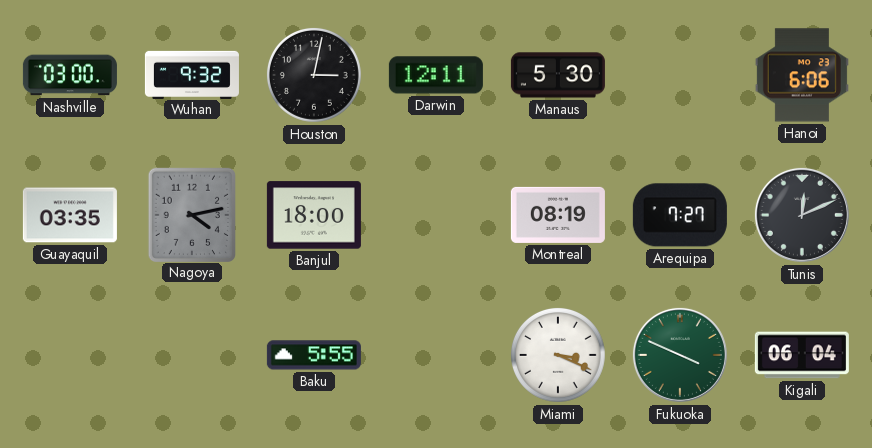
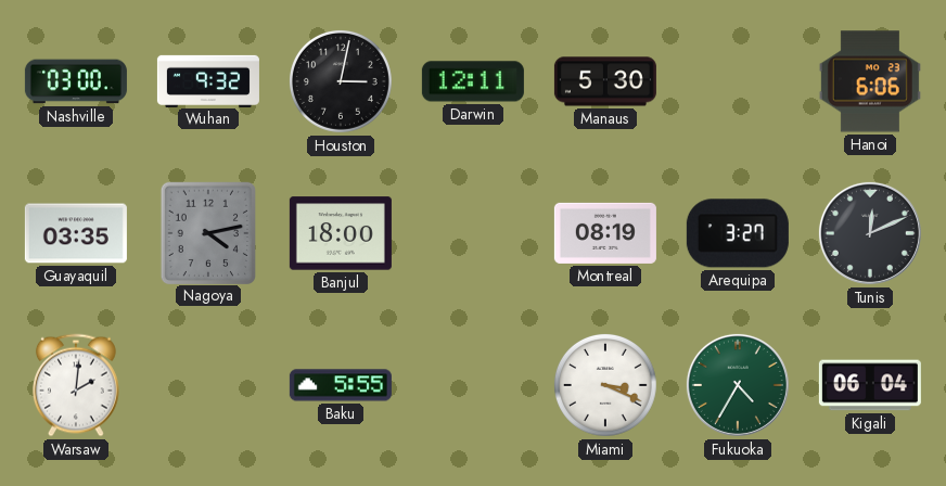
Arequipa: 7:27 -> 3:27
Warsaw: none -> 2:01
Fukuoka: 3:49 -> 4:35
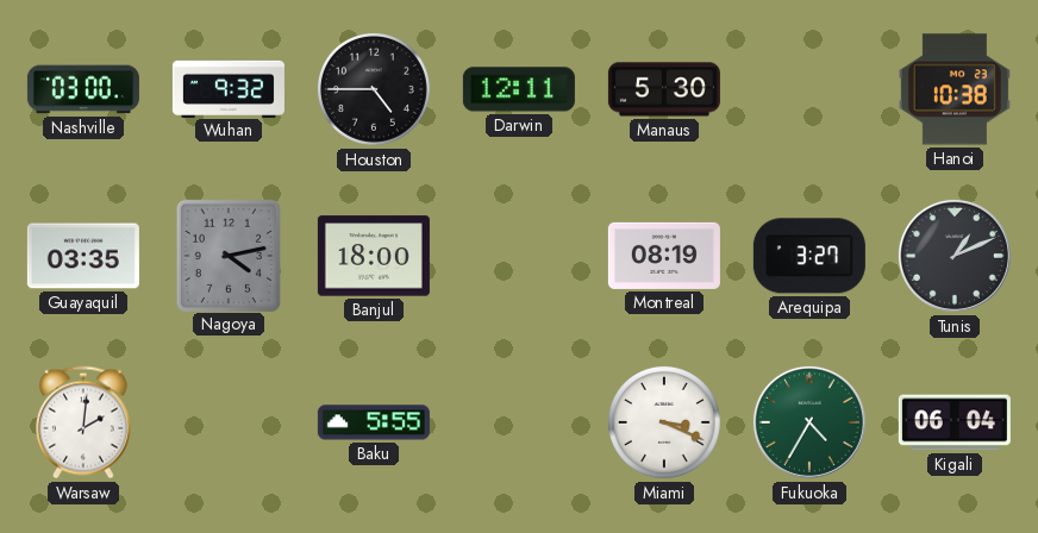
Houston: 3:02 -> 4:45
Hanoi: 6:06 -> 10:38
Tunis: 12:11 -> 1:11
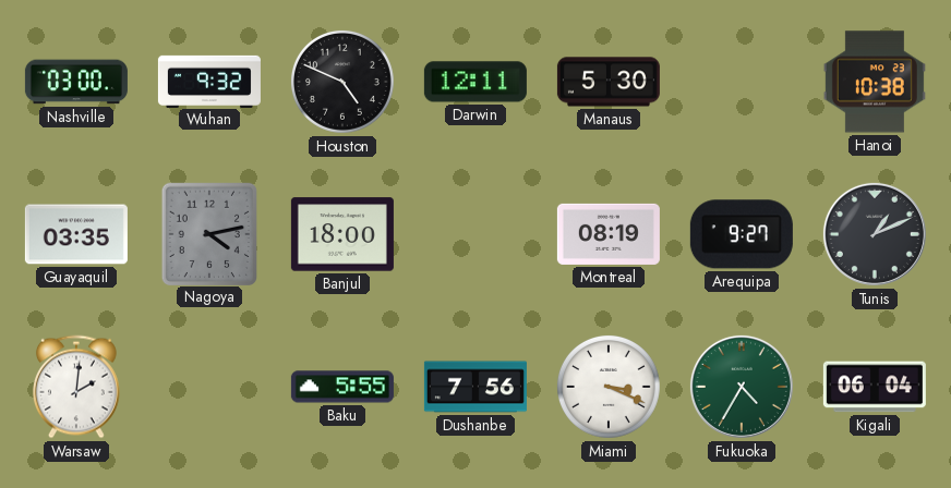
Houston: 4:45 -> 4:49
Arequipa: 3:27 -> 9:27
Dushanbe: none -> 7:56
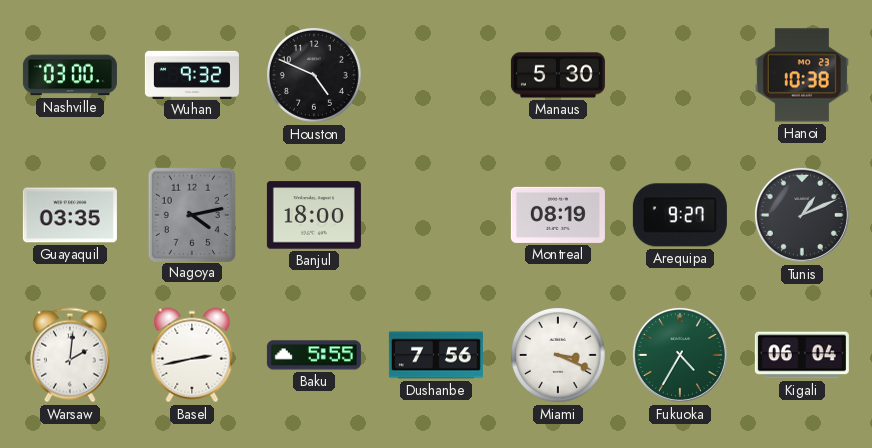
Darwin: 12:11 -> none
Basel: none -> 2:43
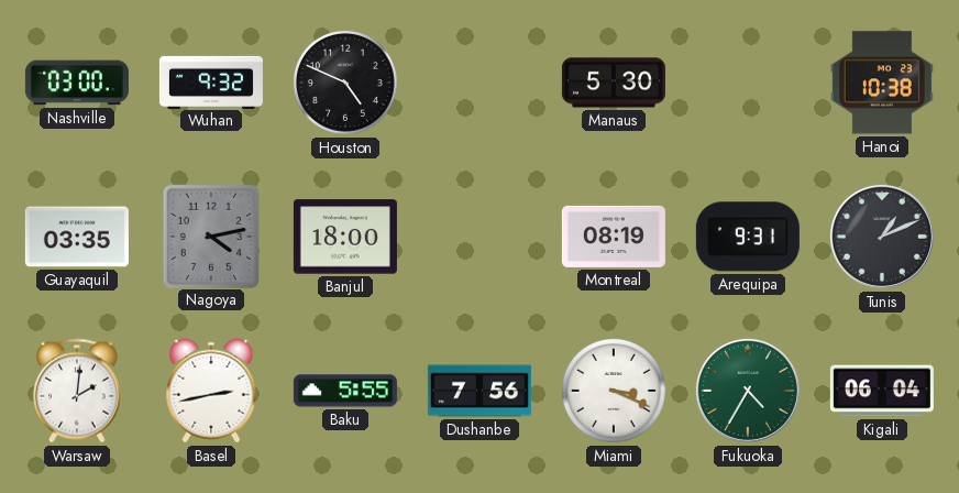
Arequipa: 9:27 -> 9:31
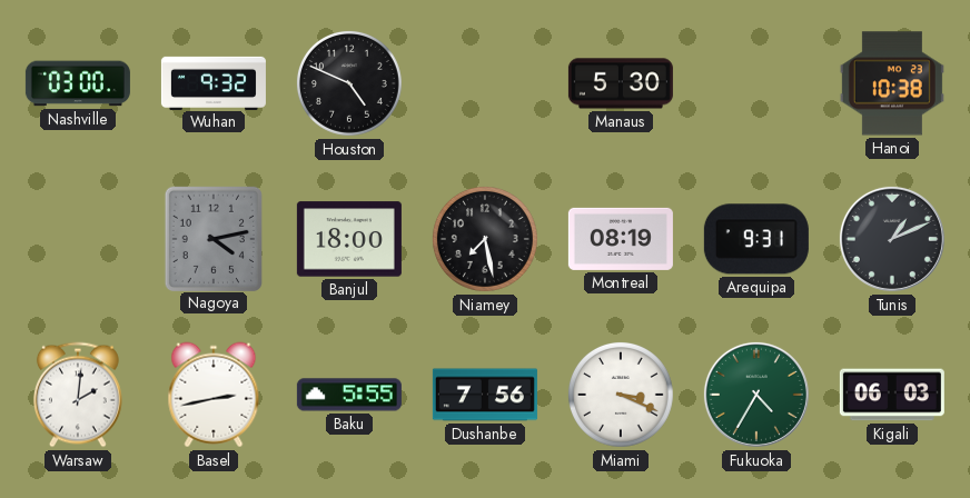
Guayaquil: 03:35 -> none
Niamey: none -> 7:28
Kigali: 06:04 -> 06:03
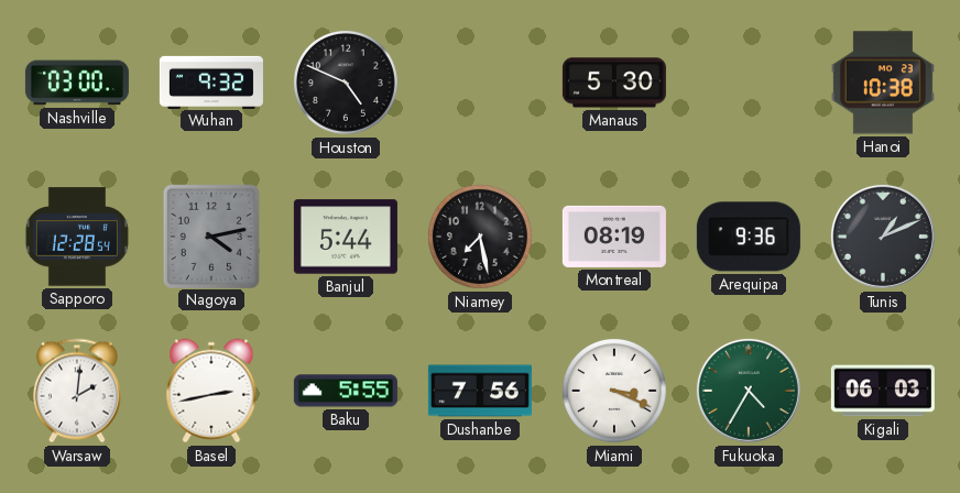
Sapporo: none -> 12:28
Banjul: 18:00 -> 5:44
Arequipa: 9:31 -> 9:36
